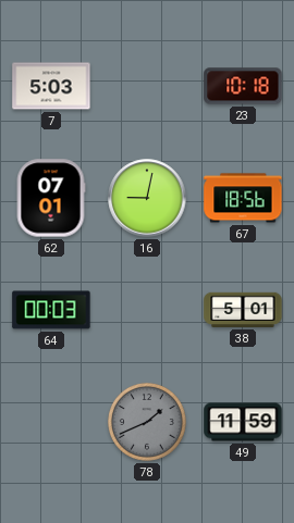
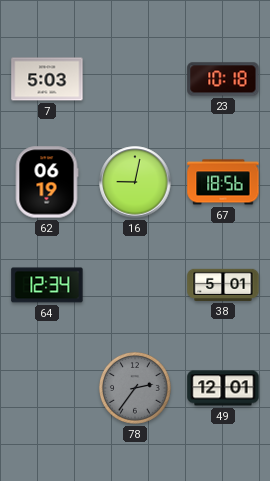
62: 07:01 -> 06:19
64: 00:03 -> 12:34
78: 1:41 -> 2:36
49: 11:59 -> 12:01
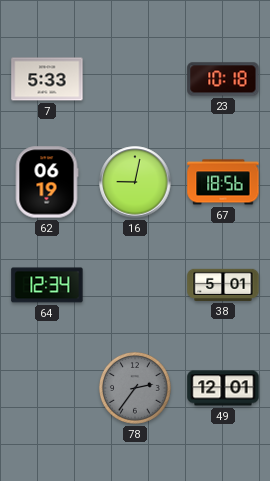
7: 5:03 -> 5:33
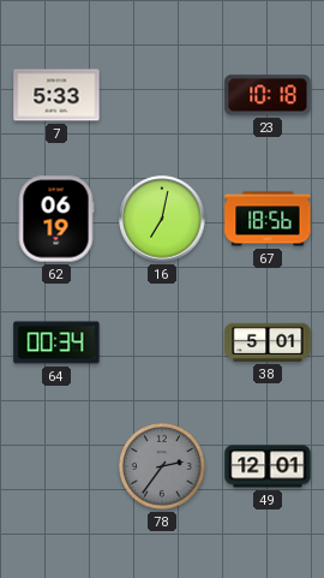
16: 9:02 -> 7:02
64: 12:34 -> 00:34
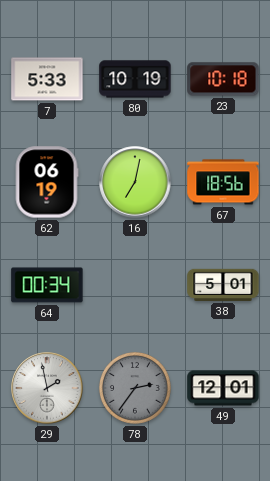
80: none -> 10:19
29: none -> 1:58
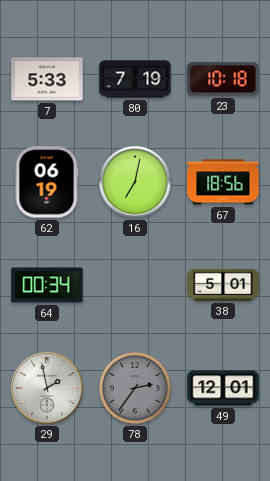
80: 10:19 -> 7:19
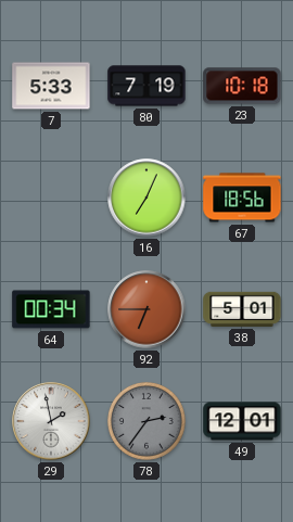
62: 06:19 -> none
16: 7:02 -> 7:04
92: none -> 6:45
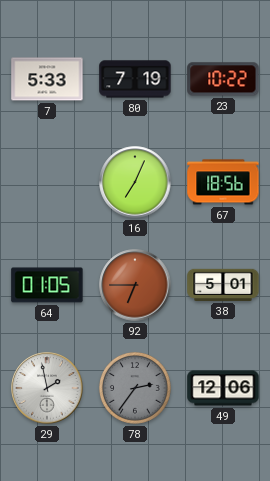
23: 10:18 -> 10:22
64: 00:34 -> 01:05
49: 12:01 -> 12:06
